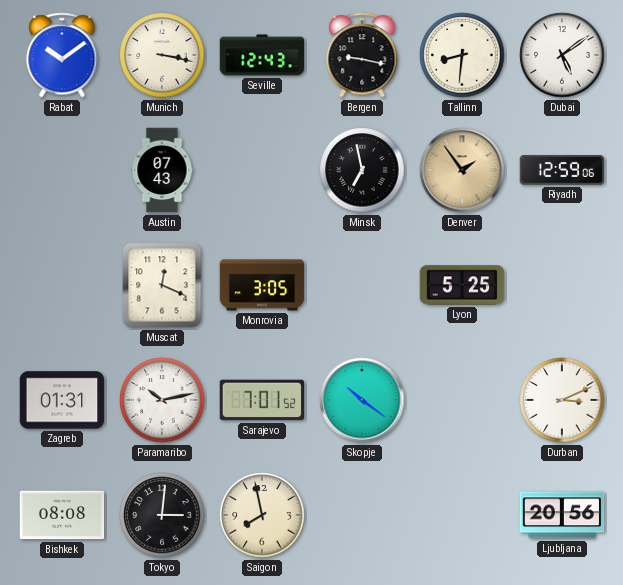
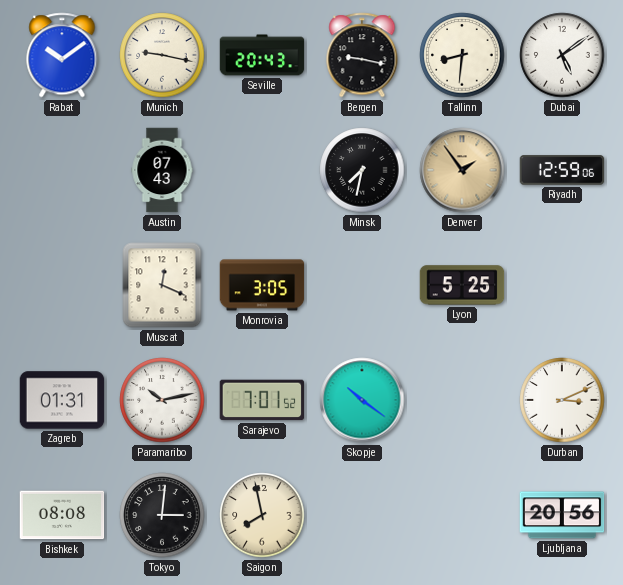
Munich: 3:17 -> 9:17
Seville: 12:43 -> 20:43
Minsk: 6:58 -> 7:32
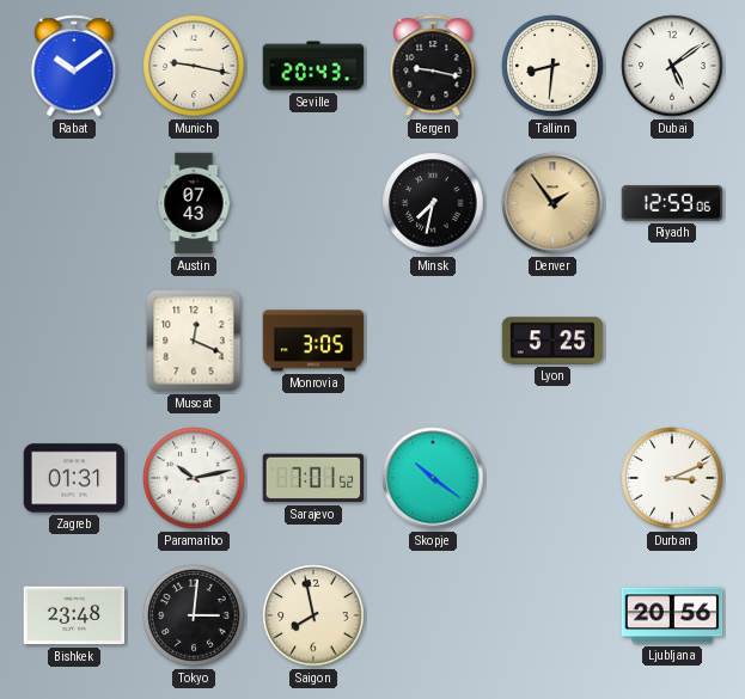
Bishkek: 08:08 -> 23:48
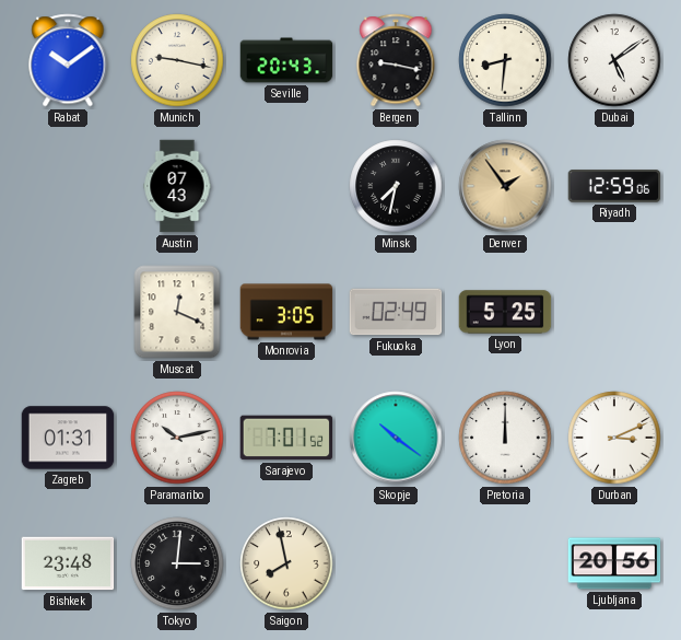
Fukuoka: none -> 02:49
Pretoria: none -> 12:00
